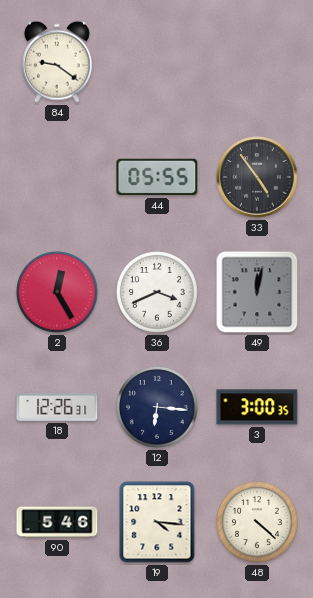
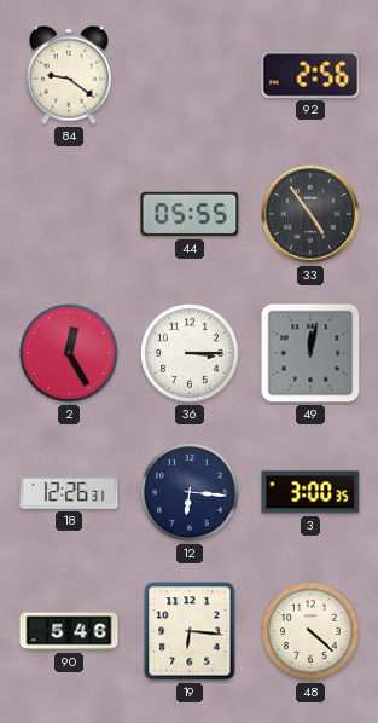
92: none -> 2:56
36: 3:41 -> 3:15
19: 4:16 -> 6:16
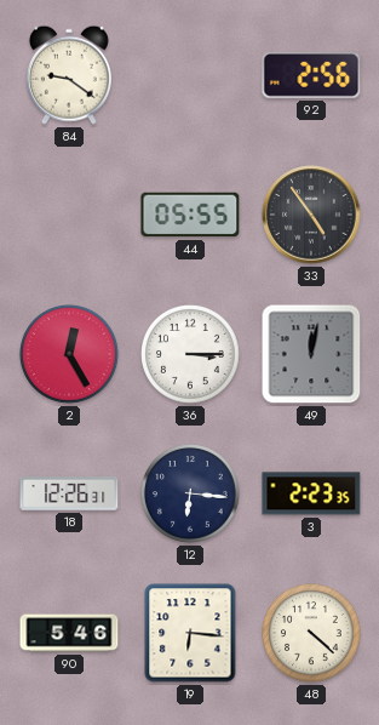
3: 3:00 -> 2:23
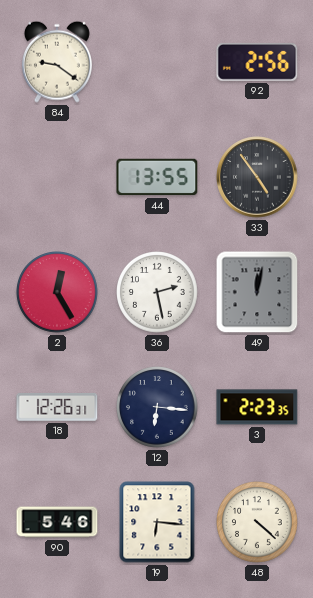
44: 05:55 -> 13:55
36: 3:15 -> 2:28
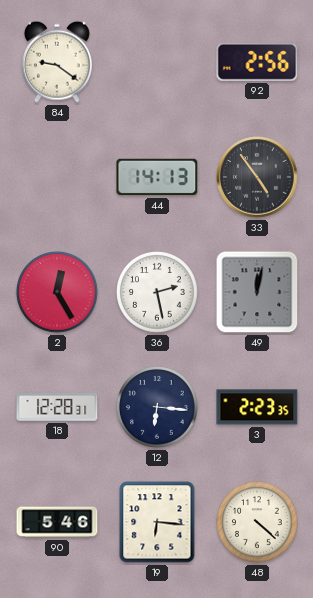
44: 13:55 -> 14:13
18: 12:26 -> 12:28
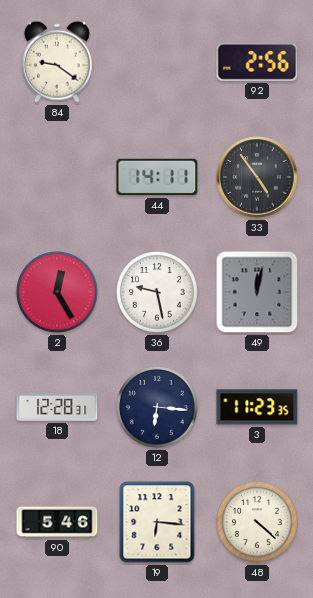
44: 14:13 -> 14:11
36: 2:28 -> 9:28
3: 2:23 -> 11:23
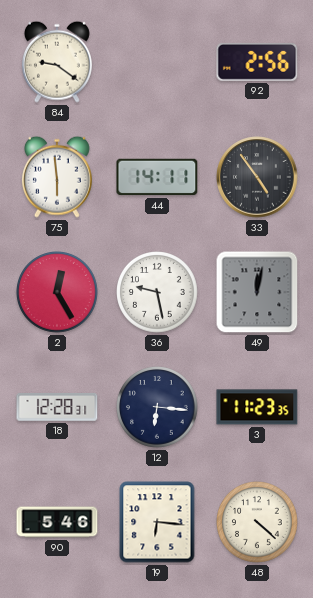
75: none -> 5:59
